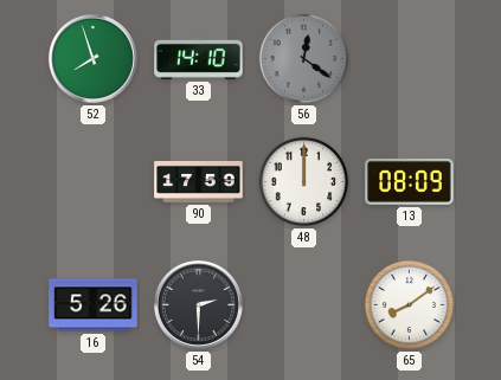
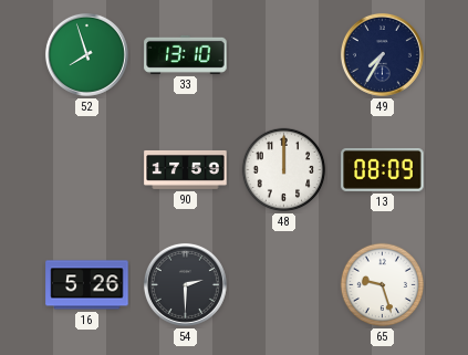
33: 14:10 -> 13:10
56: 12:21 -> none
49: none -> 7:35
65: 8:09 -> 9:27
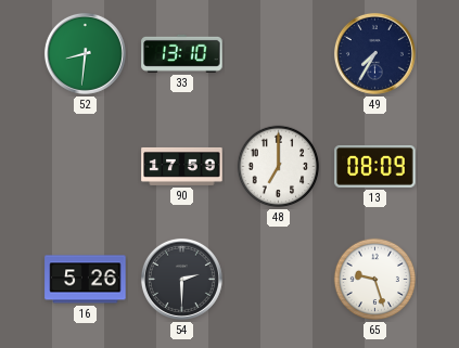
52: 7:57 -> 8:31
48: 12:00 -> 7:00
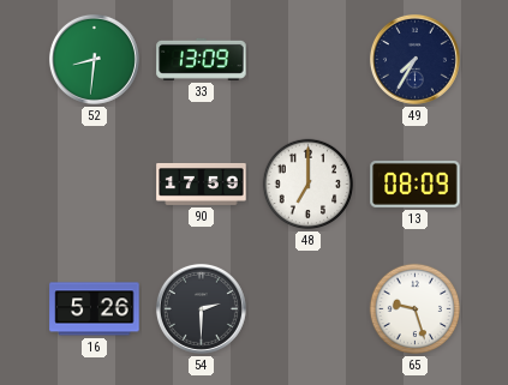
33: 13:10 -> 13:09
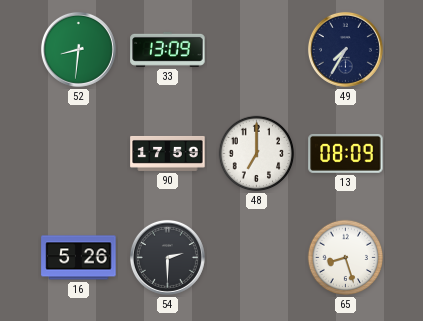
65: 9:27 -> 8:27
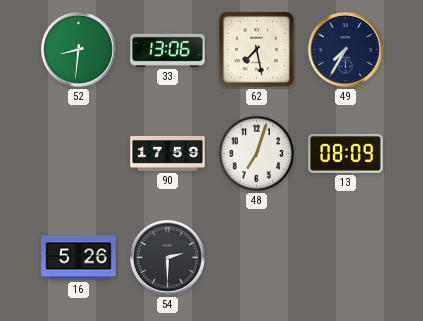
33: 13:09 -> 13:06
62: none -> 7:28
48: 7:00 -> 7:03
65: 8:27 -> none
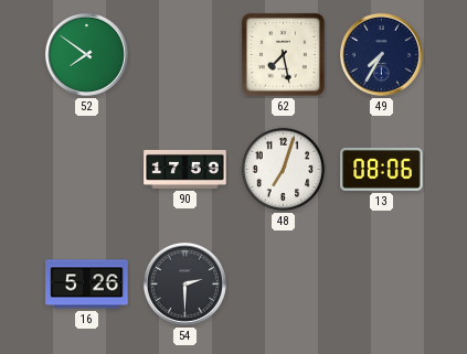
52: 8:31 -> 7:51
33: 13:06 -> none
13: 08:09 -> 08:06
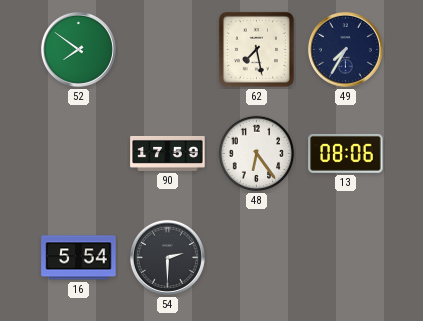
48: 7:03 -> 6:24
16: 5:26 -> 5:54
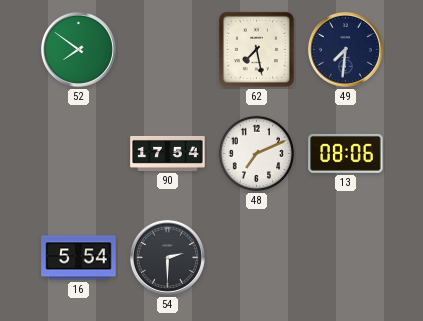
49: 7:35 -> 7:31
90: 17:59 -> 17:54
48: 6:24 -> 7:11
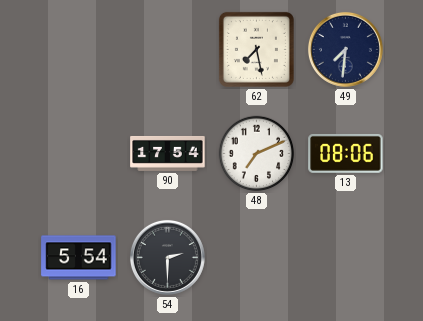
52: 7:51 -> none
